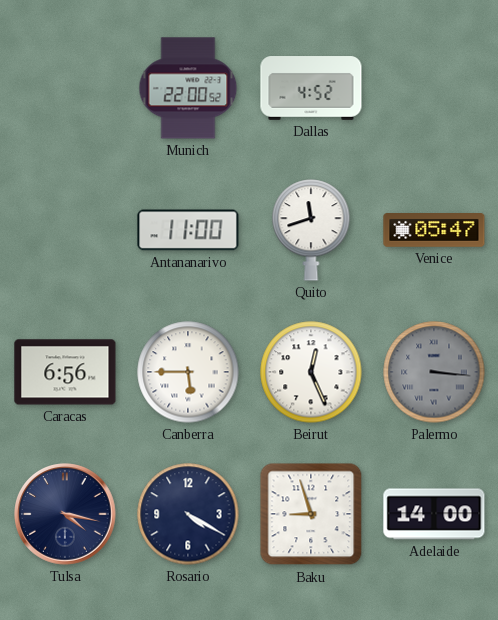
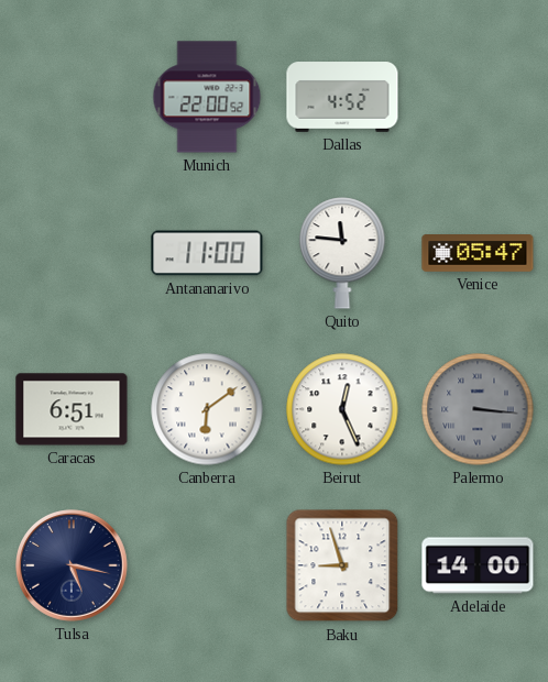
Quito: 11:42 -> 11:46
Caracas: 6:56 -> 6:51
Canberra: 5:45 -> 6:09
Tulsa: 4:17 -> 5:17
Rosario: 4:20 -> none
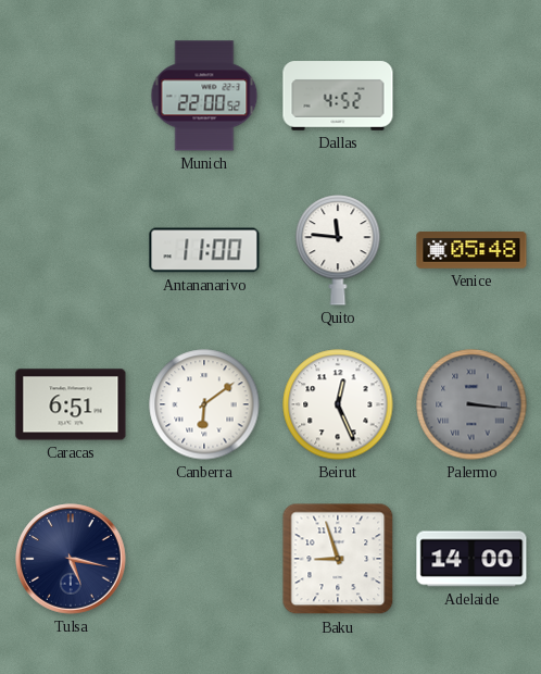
Venice: 05:47 -> 05:48
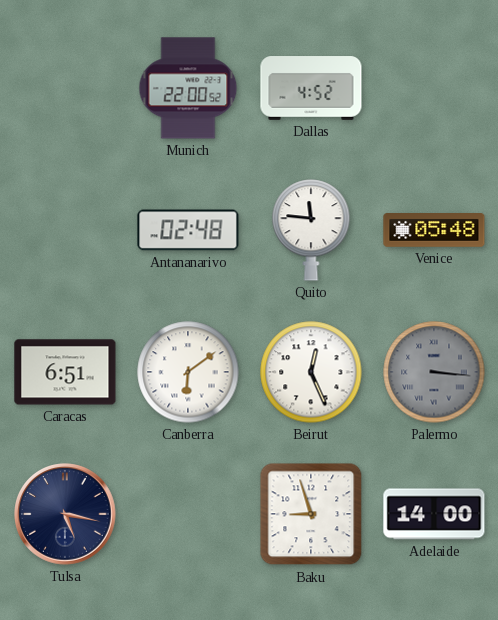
Antananarivo: 11:00 -> 02:48
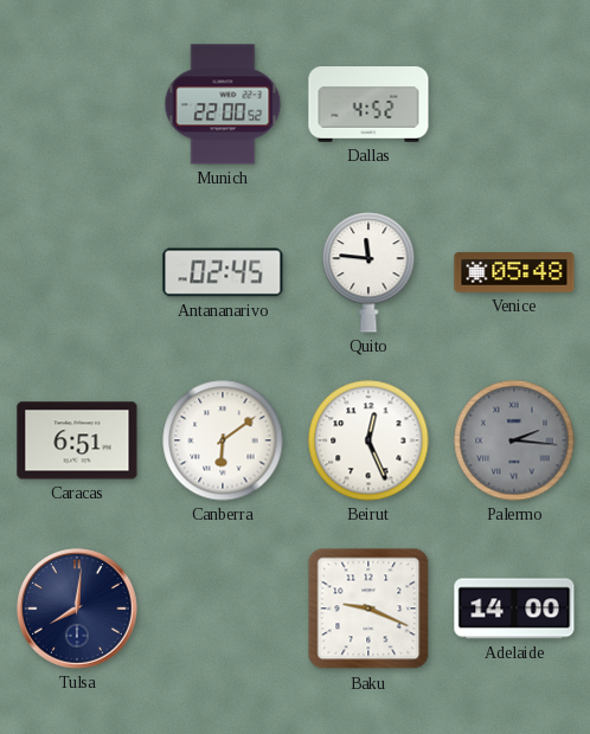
Antananarivo: 02:48 -> 02:45
Palermo: 3:16 -> 2:16
Tulsa: 5:17 -> 8:01
Baku: 8:57 -> 9:19
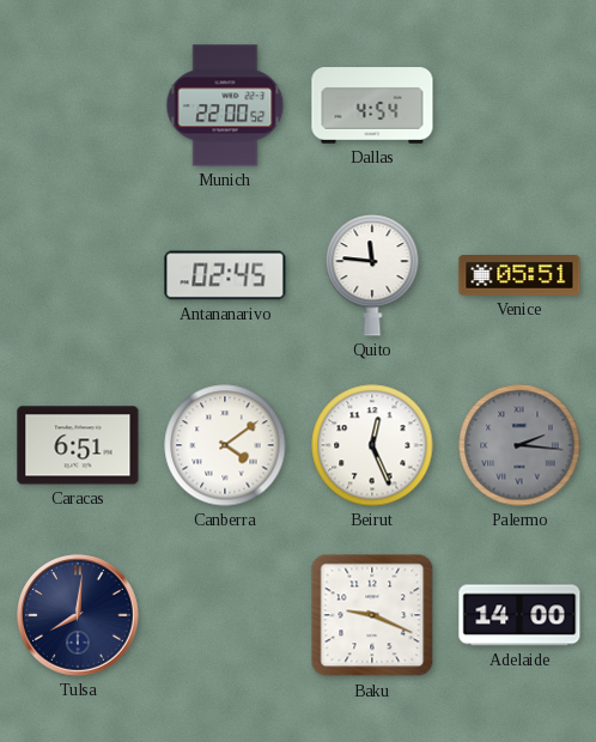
Dallas: 4:52 -> 4:54
Venice: 05:48 -> 05:51
Canberra: 6:09 -> 4:09
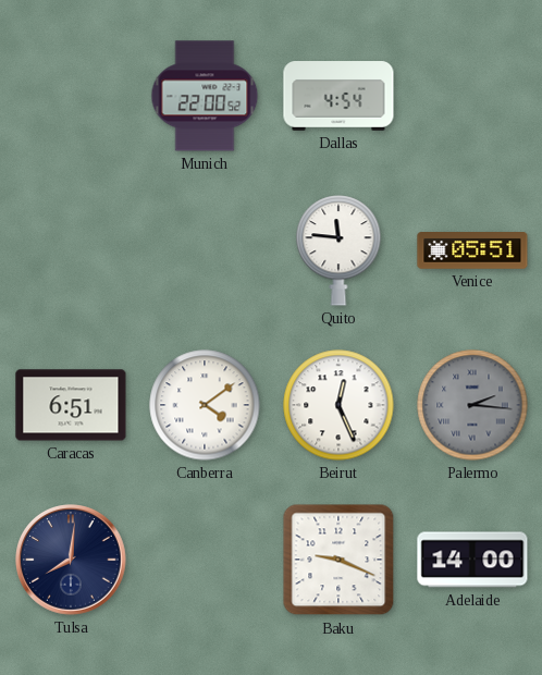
Antananarivo: 02:45 -> none
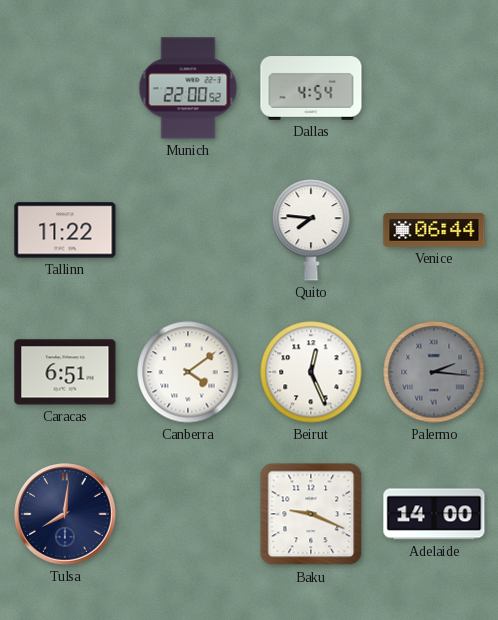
Tallinn: none -> 11:22
Quito: 11:46 -> 7:46
Venice: 05:51 -> 06:44
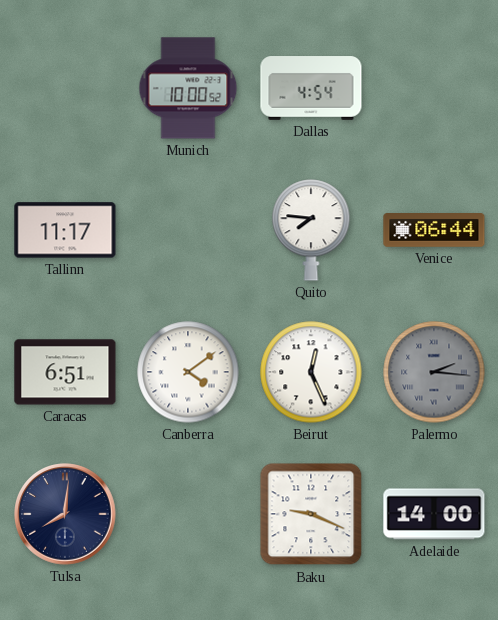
Munich: 22:00 -> 10:00
Tallinn: 11:22 -> 11:17
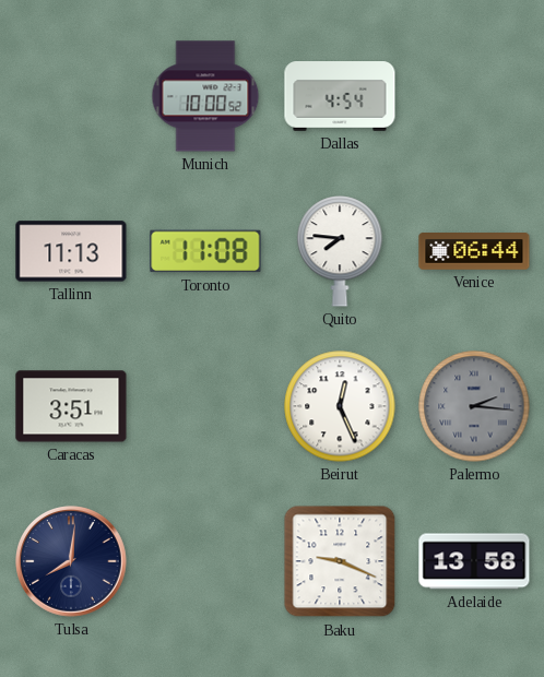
Tallinn: 11:17 -> 11:13
Toronto: none -> 11:08
Caracas: 6:51 -> 3:51
Canberra: 4:09 -> none
Adelaide: 14:00 -> 13:58
